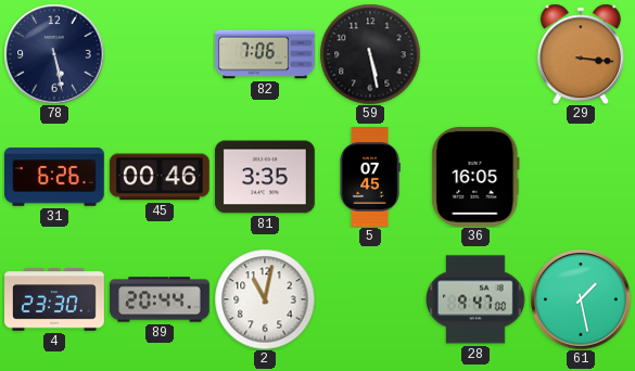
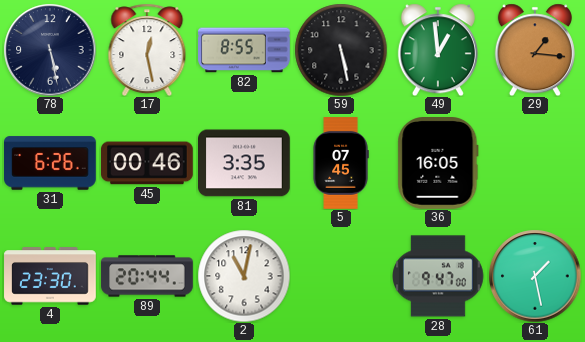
17: none -> 12:28
82: 7:06 -> 8:55
49: none -> 12:59
29: 3:16 -> 1:16
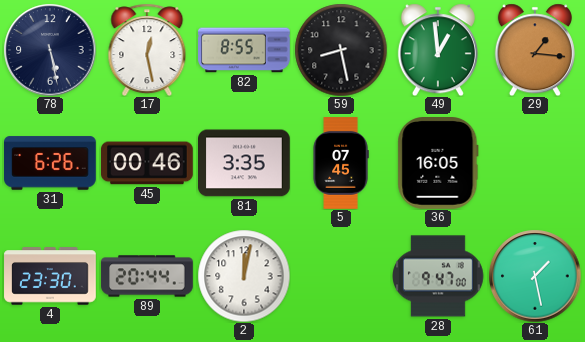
59: 5:28 -> 8:28
2: 11:02 -> 12:02
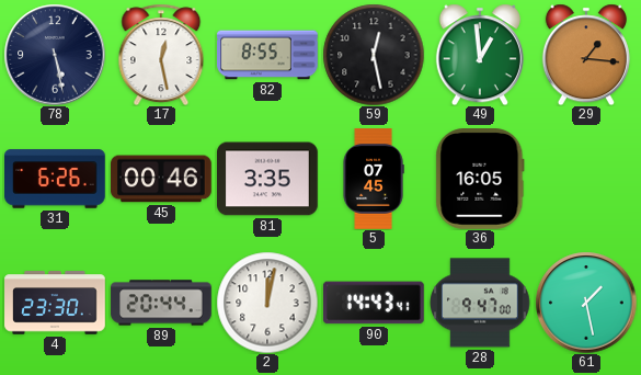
59: 8:28 -> 12:28
90: none -> 14:43
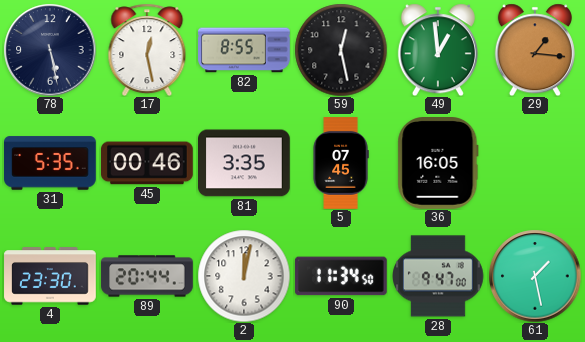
31: 6:26 -> 5:35
90: 14:43 -> 11:34
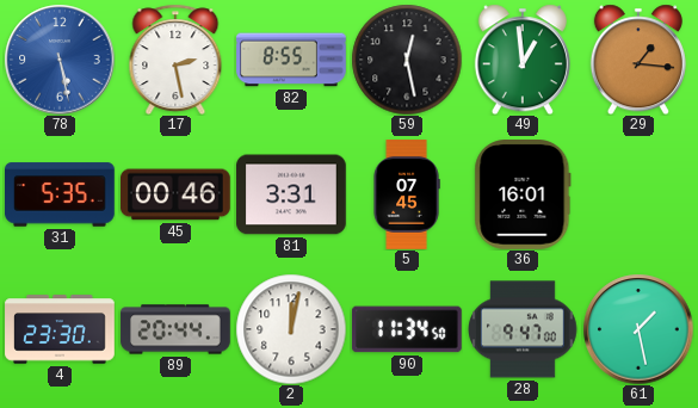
78 dial: navy -> blue
17: 12:28 -> 2:28
81: 3:35 -> 3:31
36: 16:05 -> 16:01
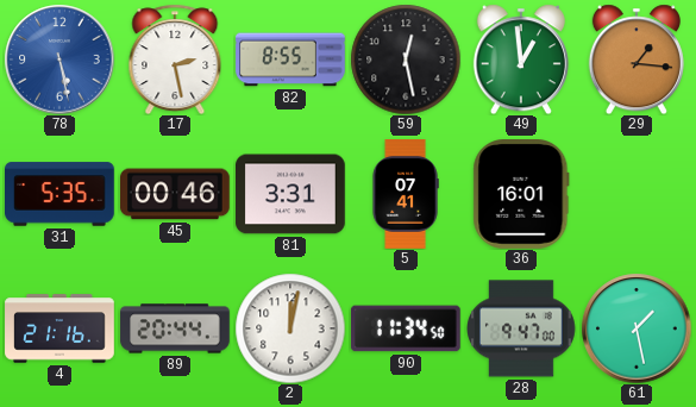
5: 07:45 -> 07:41
4: 23:30 -> 21:16
